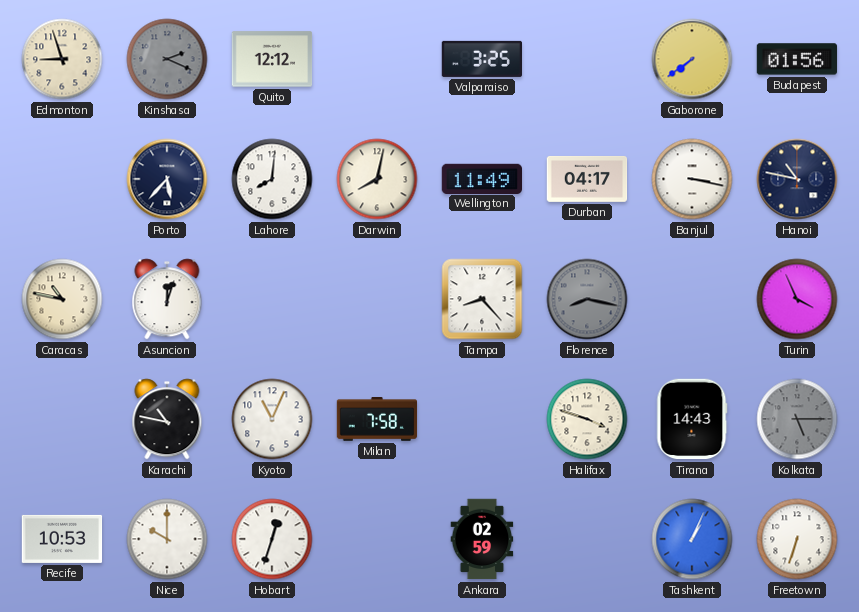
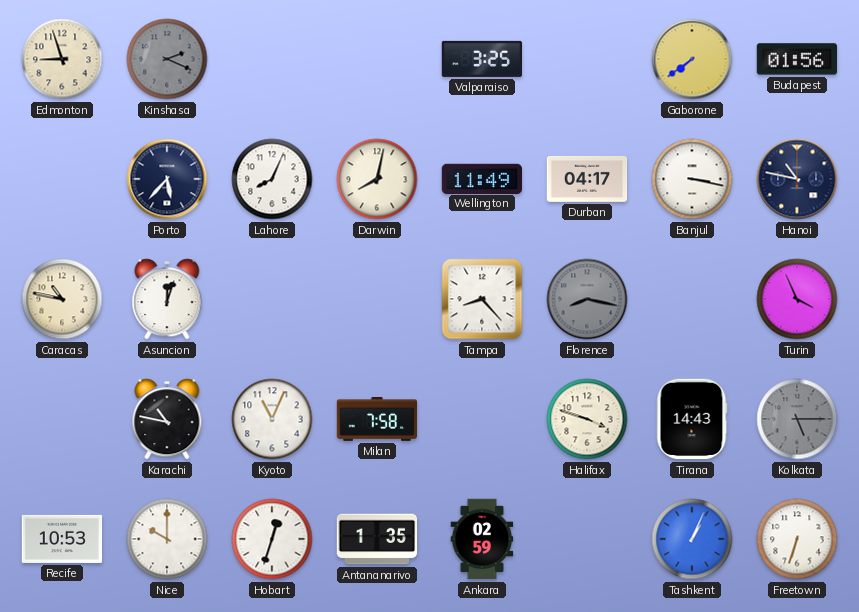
Quito: 12:12 -> none
Lahore: 8:01 -> 8:04
Antananarivo: none -> 1:35
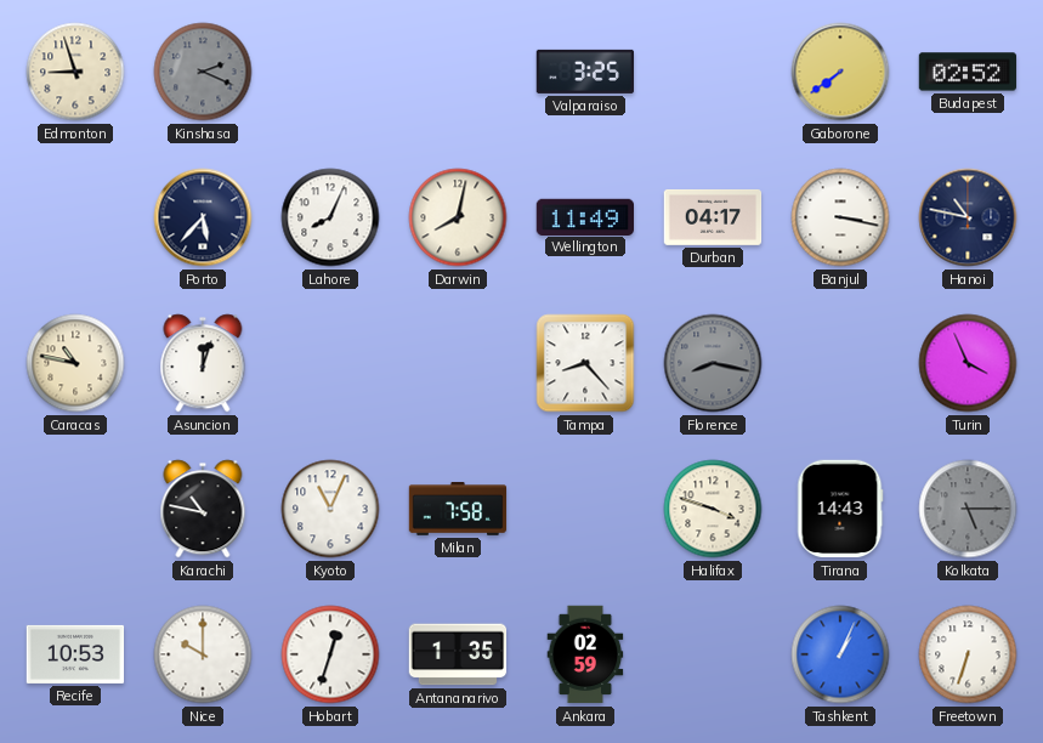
Budapest: 01:56 -> 02:52
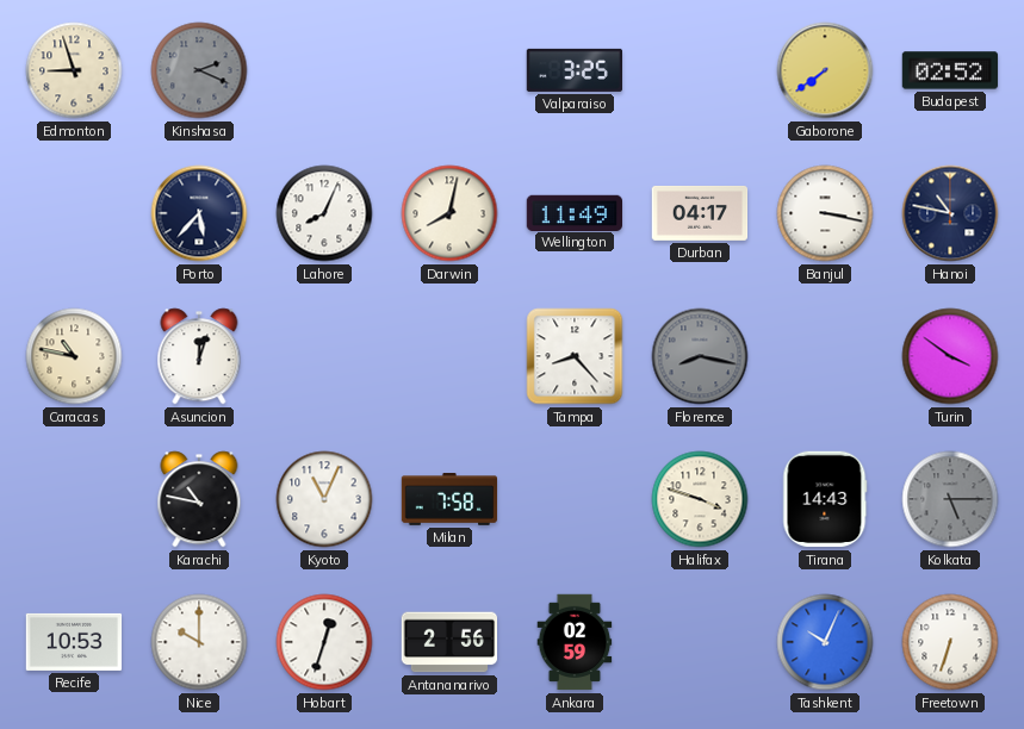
Turin: 3:56 -> 3:51
Antananarivo: 1:35 -> 2:56
Tashkent: 1:04 -> 10:04
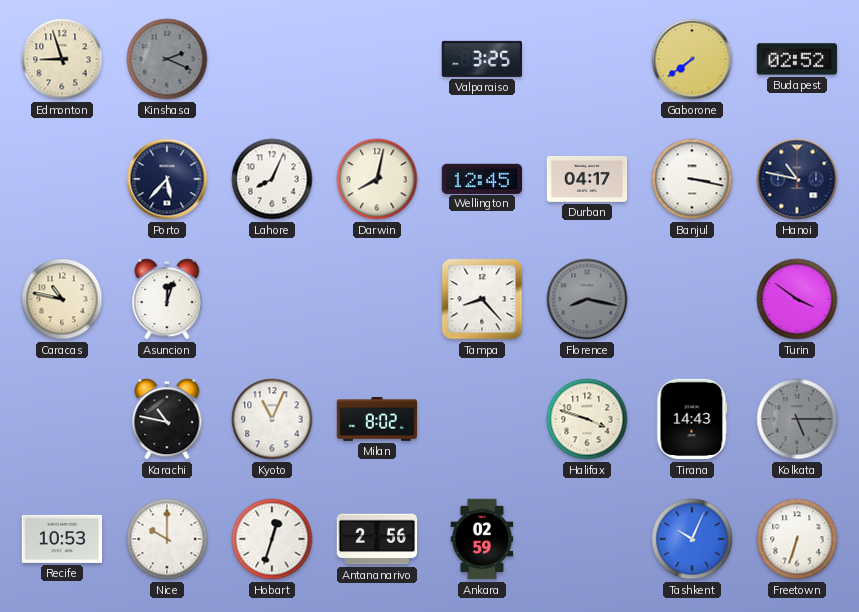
Wellington: 11:49 -> 12:45
Milan: 7:58 -> 8:02
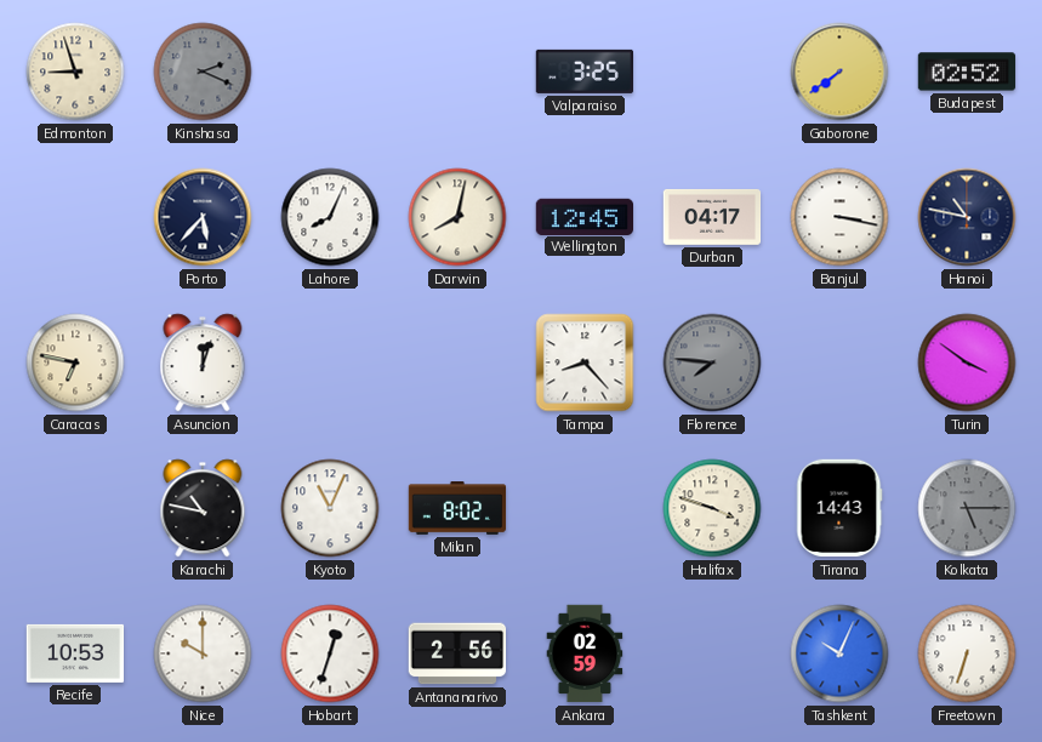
Caracas: 10:47 -> 6:47
Florence: 8:17 -> 7:46
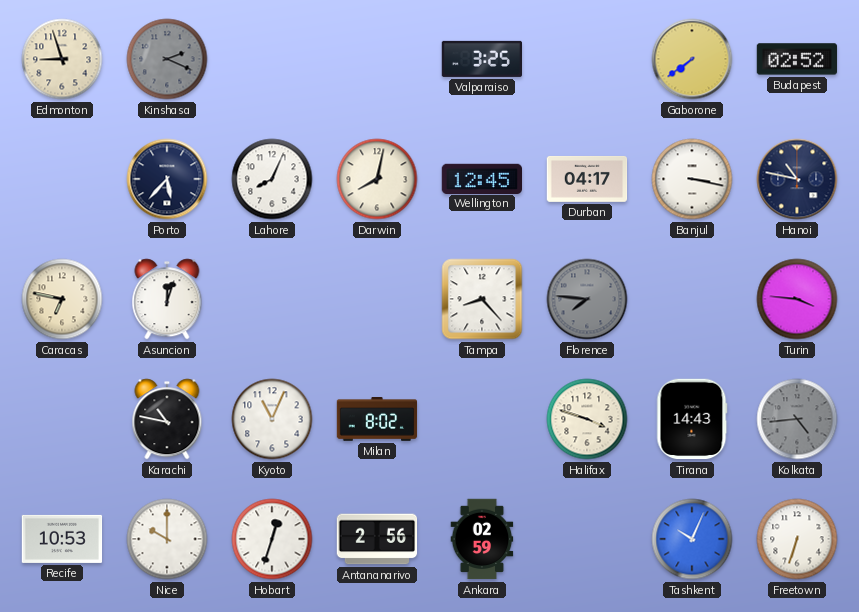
Turin: 3:51 -> 3:46
Kolkata: 5:15 -> 4:44
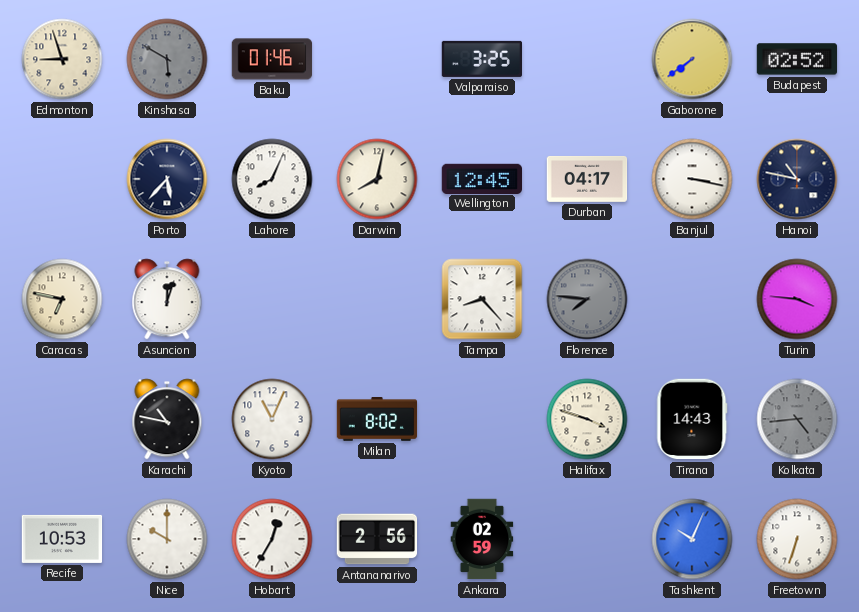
Kinshasa: 2:19 -> 5:50
Baku: none -> 01:46
Hobart: 12:33 -> 12:35
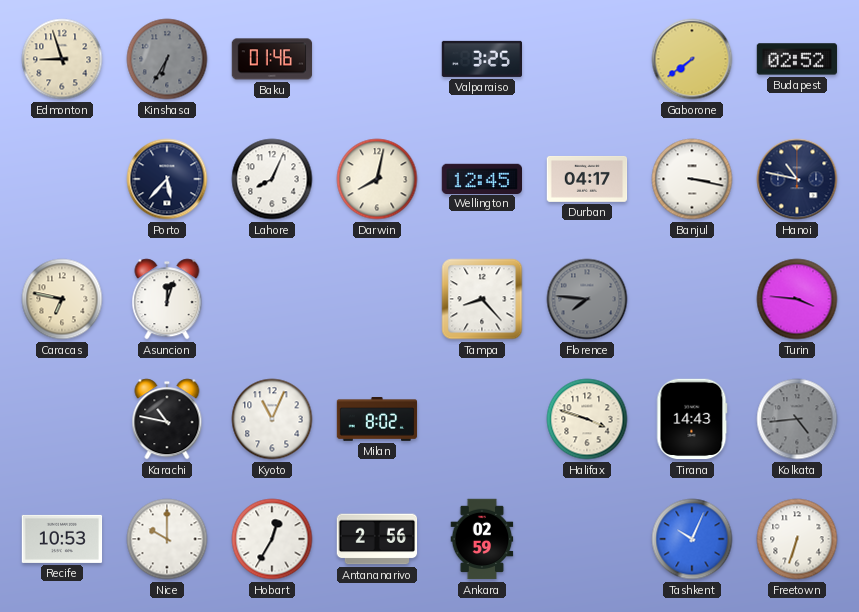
Kinshasa: 5:50 -> 6:35
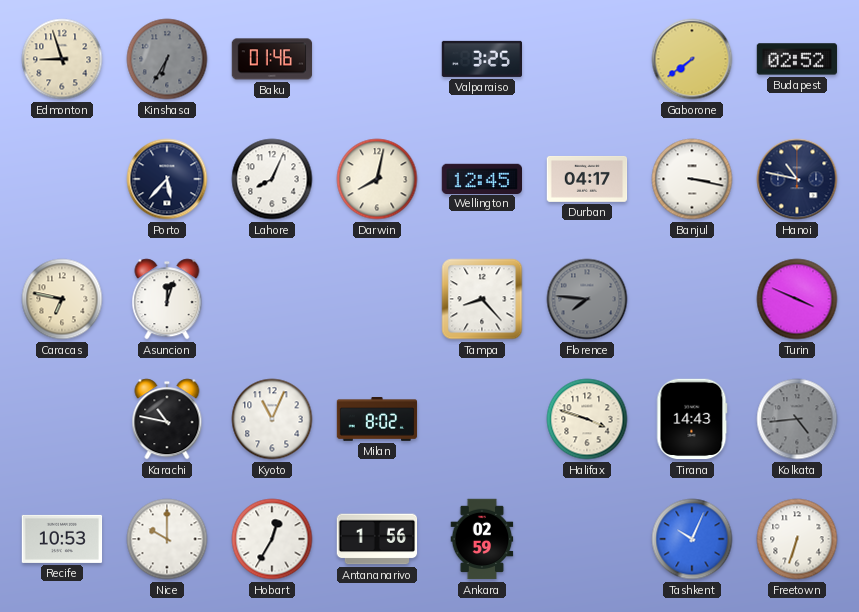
Turin: 3:46 -> 3:49
Antananarivo: 2:56 -> 1:56
